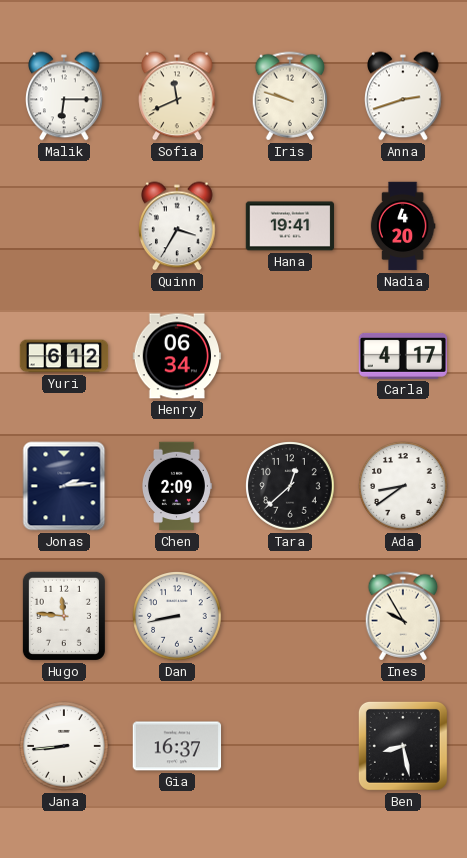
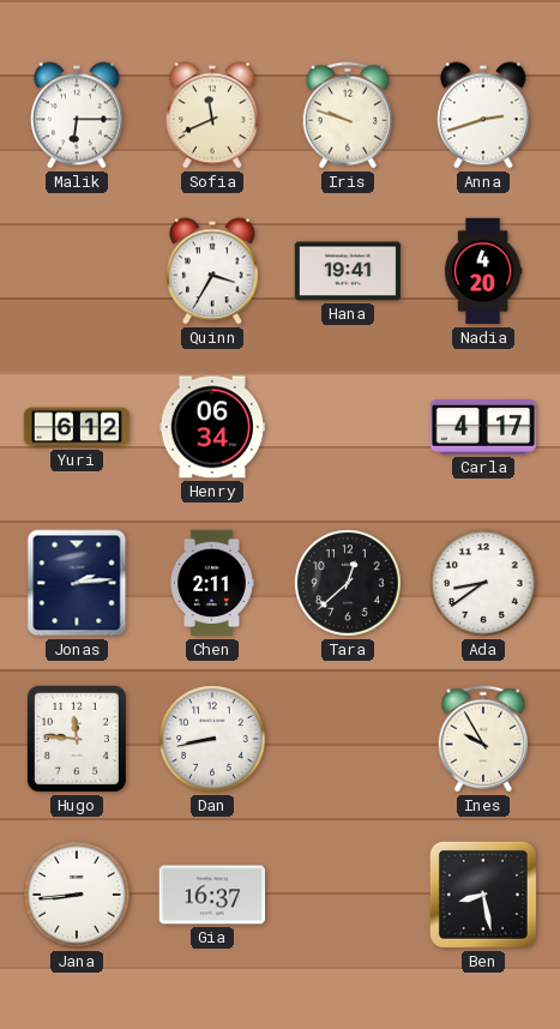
Chen: 2:09 -> 2:11
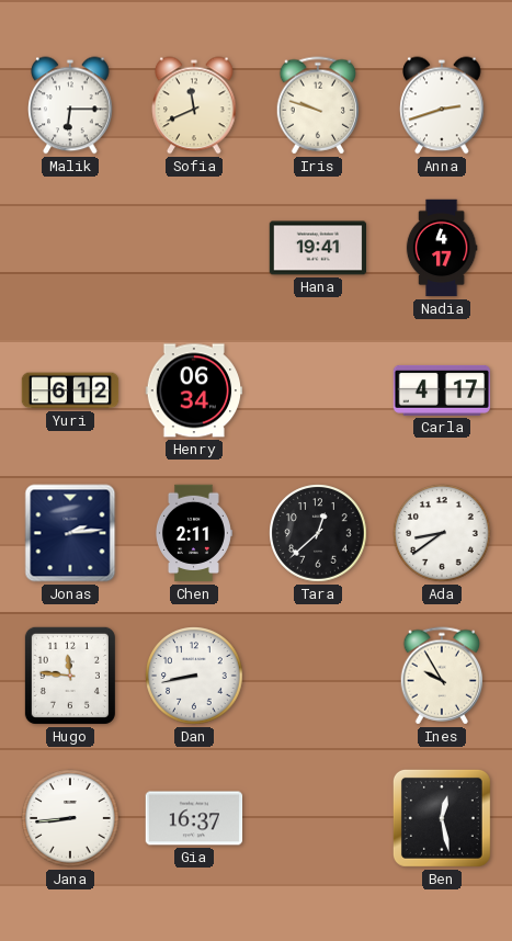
Quinn: 3:35 -> none
Nadia: 4:20 -> 4:17
Ben: 8:28 -> 12:28
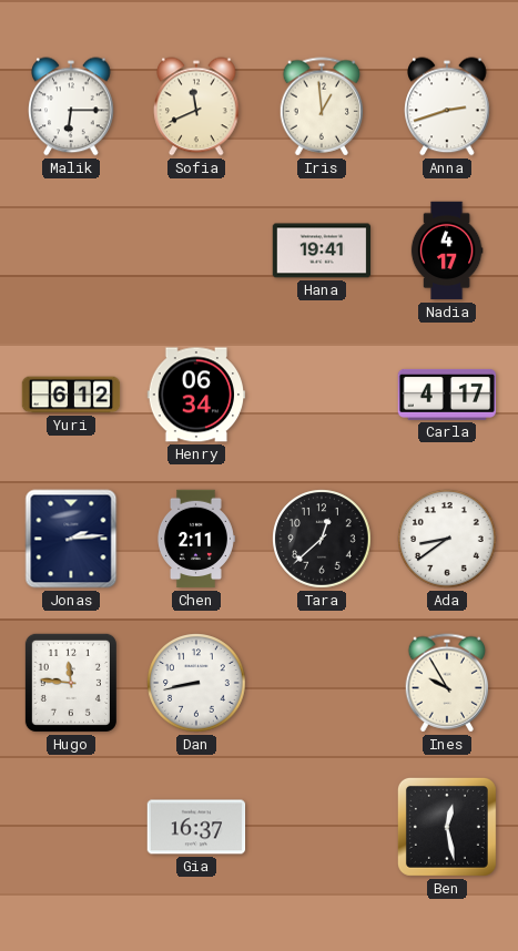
Iris: 9:48 -> 12:59
Jana: 8:44 -> none
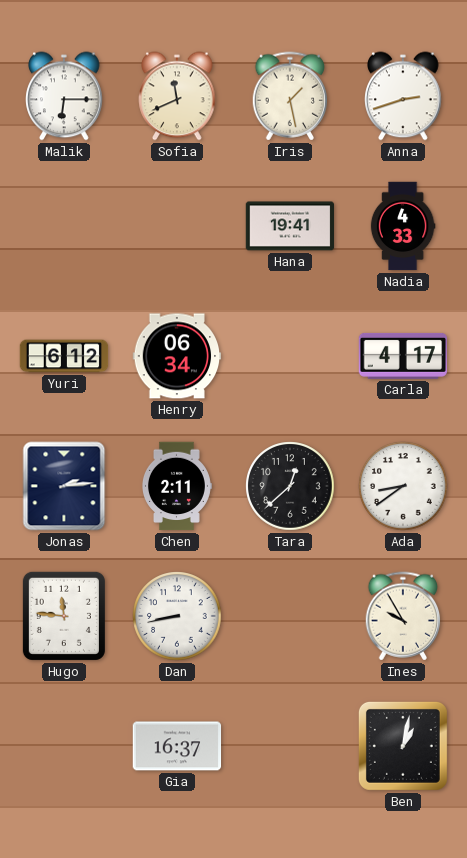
Iris: 12:59 -> 1:28
Nadia: 4:17 -> 4:33
Ben: 12:28 -> 1:02
